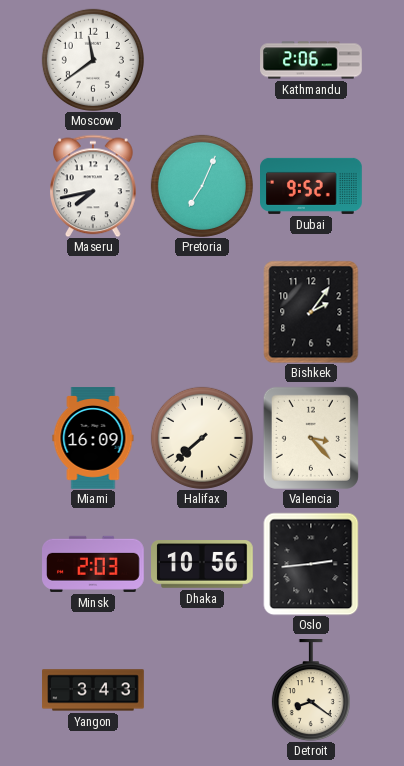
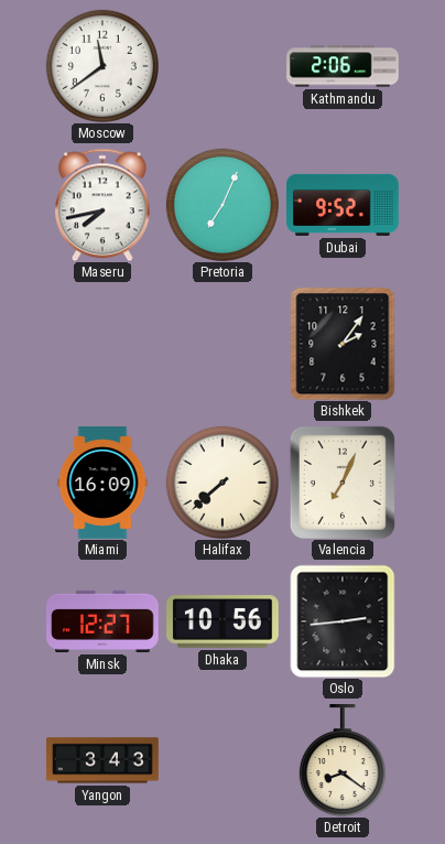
Valencia: 3:23 -> 7:04
Minsk: 2:03 -> 12:27
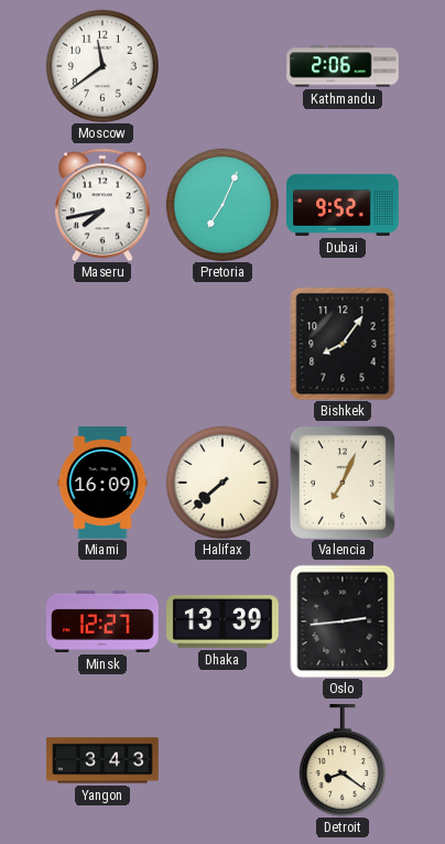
Bishkek: 2:06 -> 8:06
Dhaka: 10:56 -> 13:39
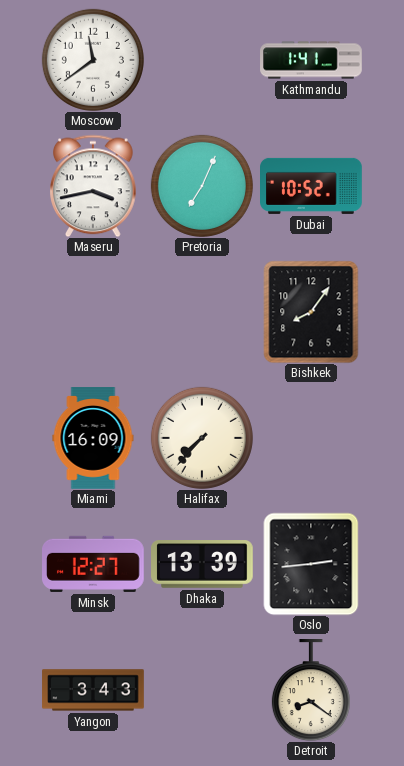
Kathmandu: 2:06 -> 1:41
Maseru: 7:43 -> 3:43
Dubai: 9:52 -> 10:52
Halifax: 7:38 -> 7:37
Valencia: 7:04 -> none
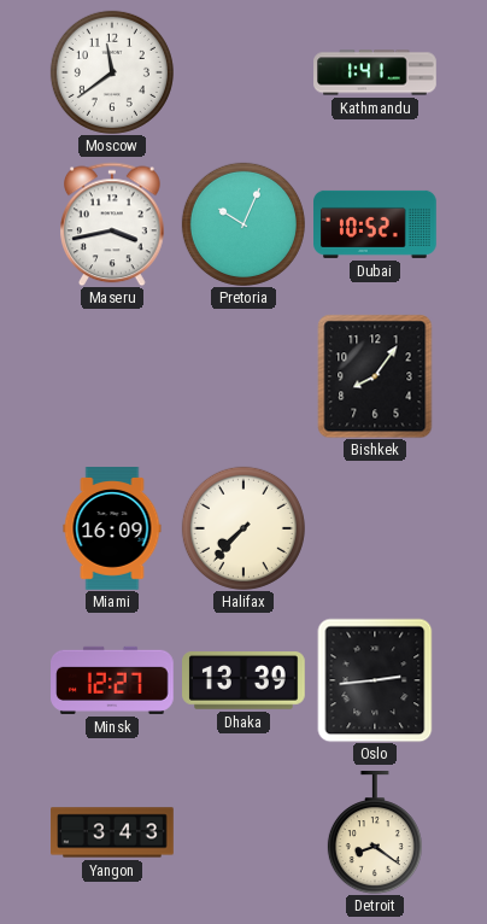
Pretoria: 7:04 -> 10:04
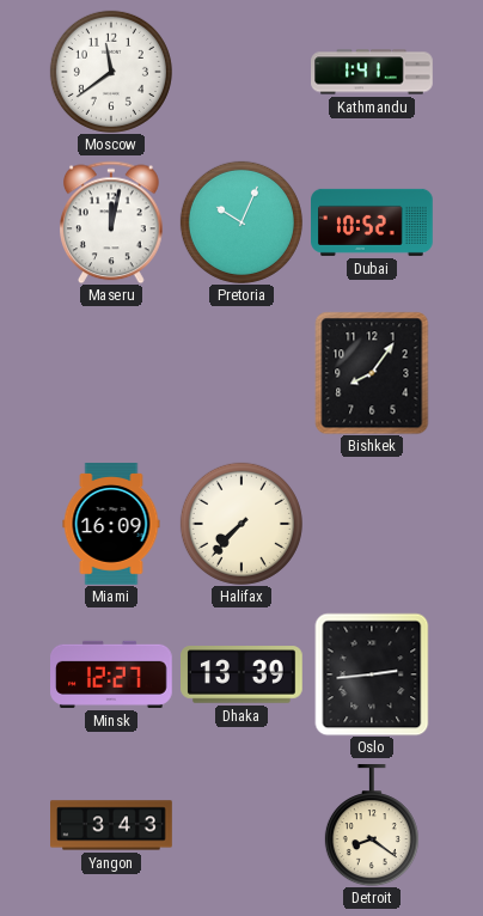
Maseru: 3:43 -> 12:02
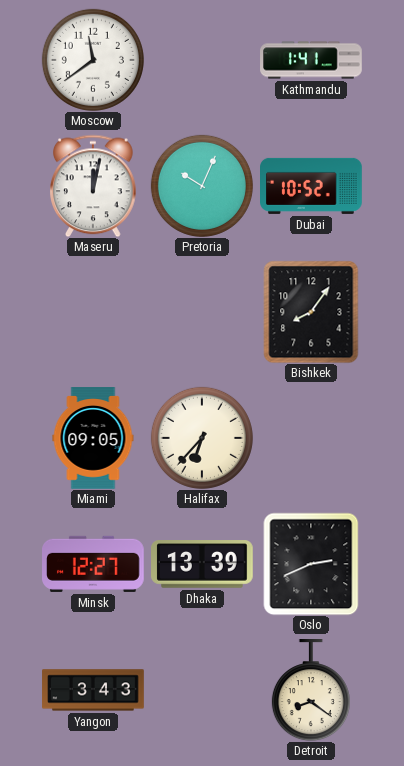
Miami: 16:09 -> 09:05
Halifax: 7:37 -> 6:37
Oslo: 2:44 -> 2:41
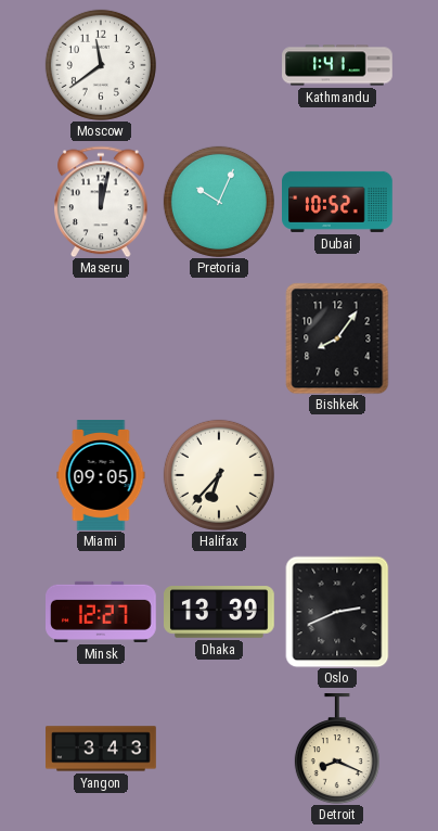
Detroit: 8:21 -> 8:19
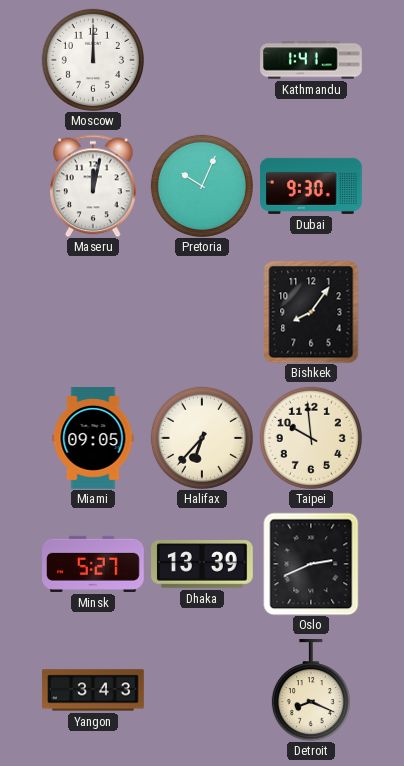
Moscow: 11:39 -> 12:00
Dubai: 10:52 -> 9:30
Taipei: none -> 9:59
Minsk: 12:27 -> 5:27
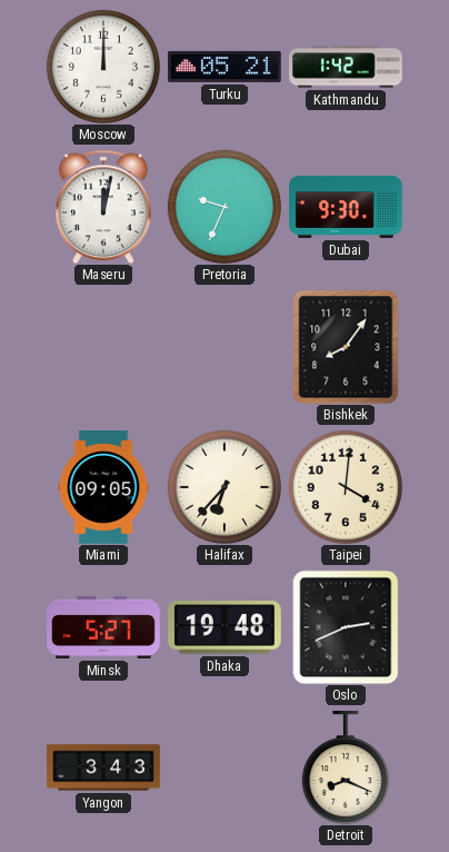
Turku: none -> 05:21
Kathmandu: 1:41 -> 1:42
Pretoria: 10:04 -> 9:34
Taipei: 9:59 -> 4:01
Dhaka: 13:39 -> 19:48
